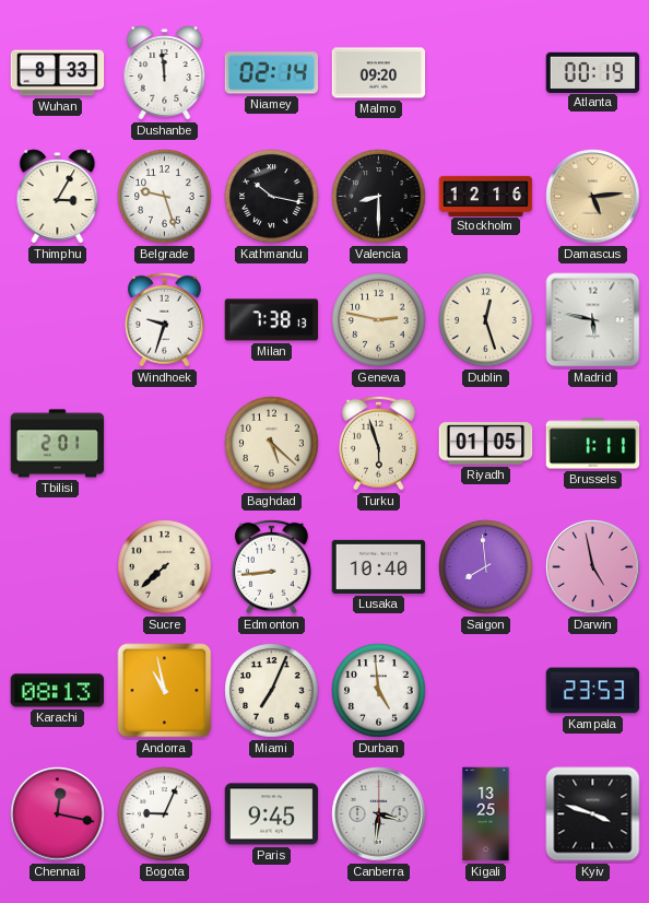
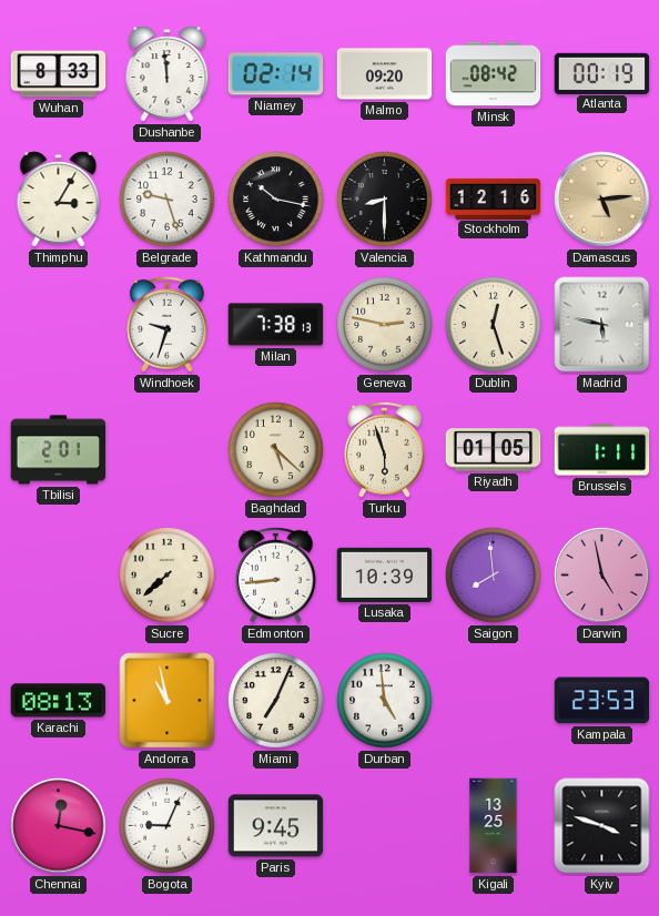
Minsk: none -> 08:42
Lusaka: 10:40 -> 10:39
Canberra: 3:31 -> none
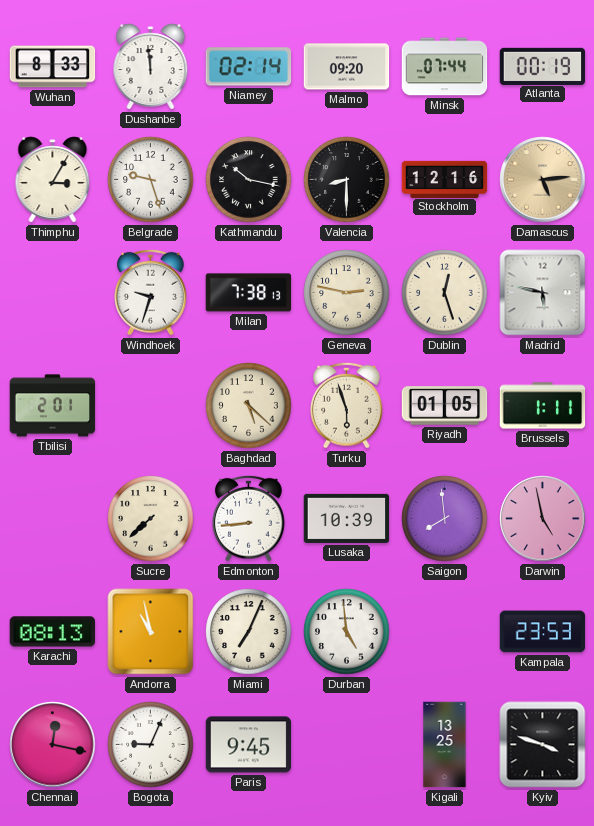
Minsk: 08:42 -> 07:44
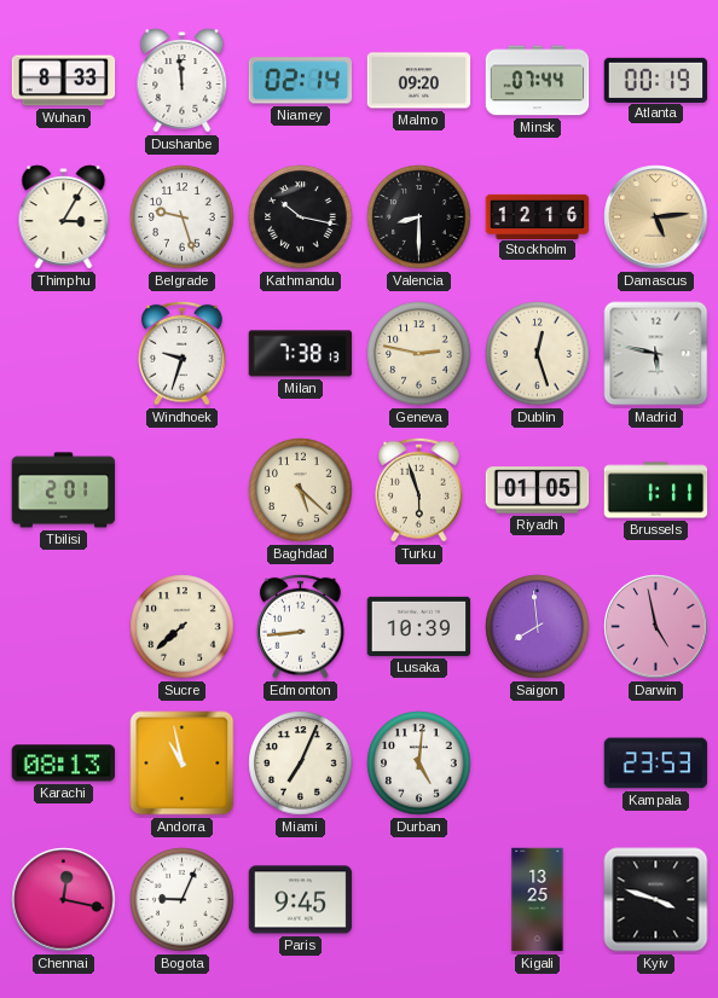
Durban: 4:59 -> 5:01
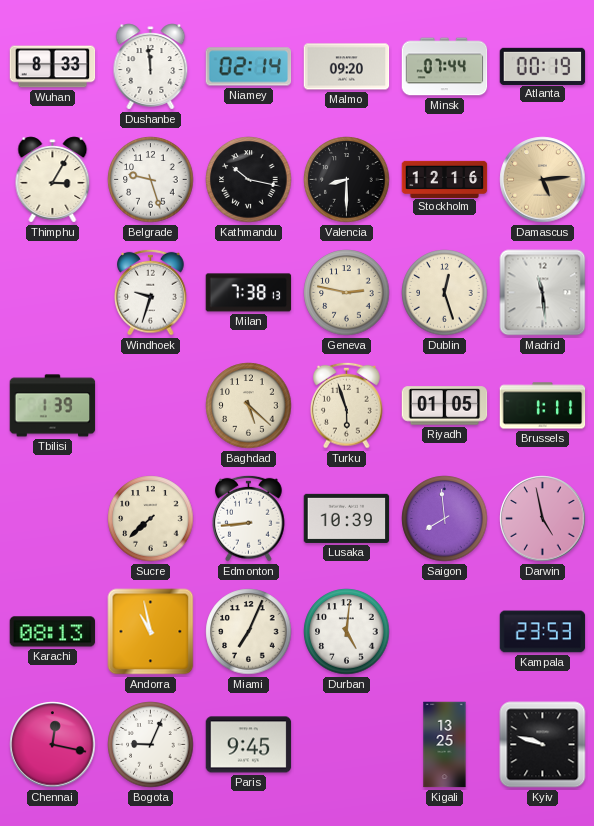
Madrid: 5:47 -> 11:29
Tbilisi: 2:01 -> 1:39
Kyiv: 3:48 -> 9:48
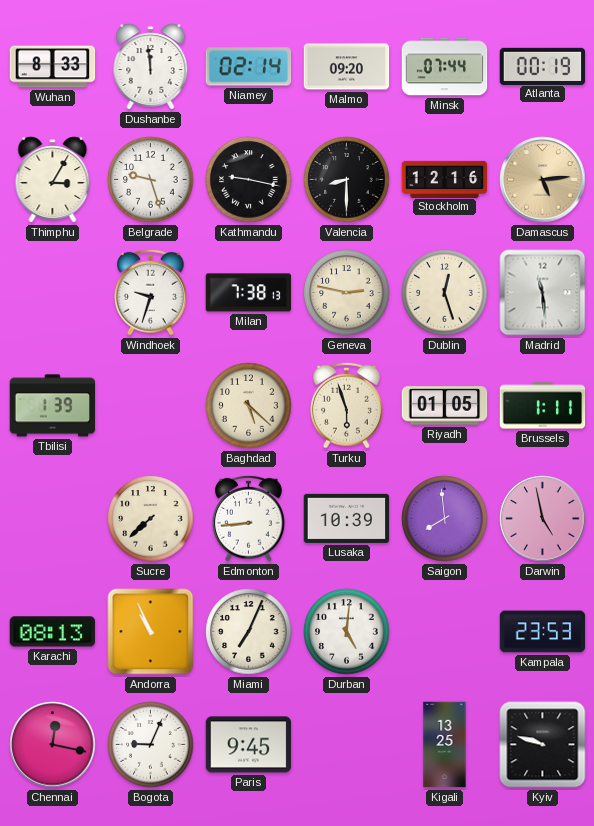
Kathmandu: 10:17 -> 9:17
Andorra: 10:58 -> 10:56
